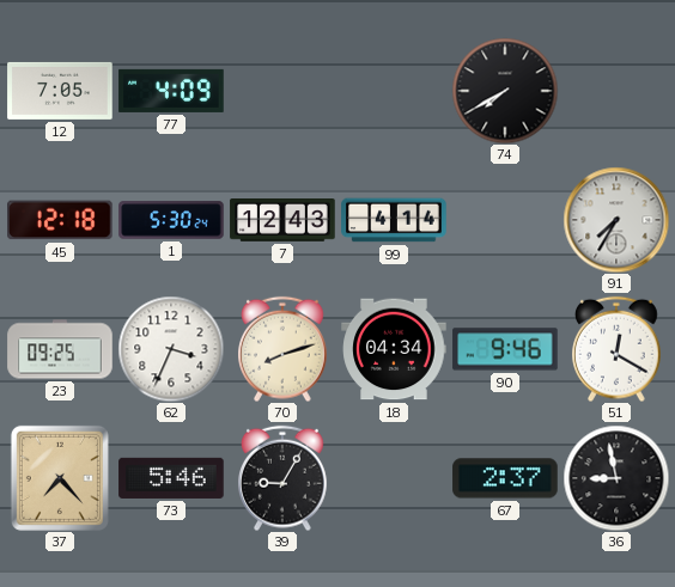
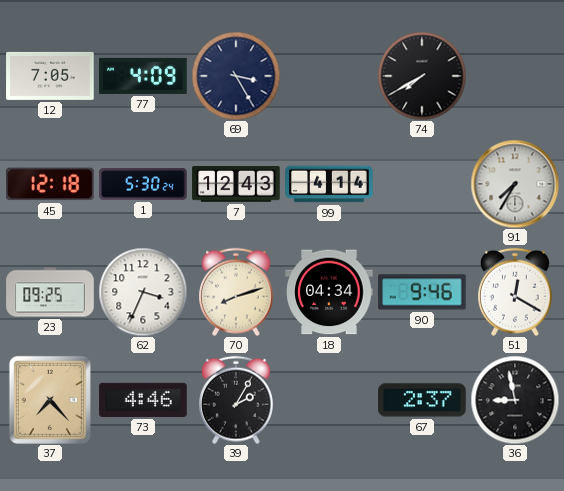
69: none -> 3:25
73: 5:46 -> 4:46
39: 9:05 -> 2:05
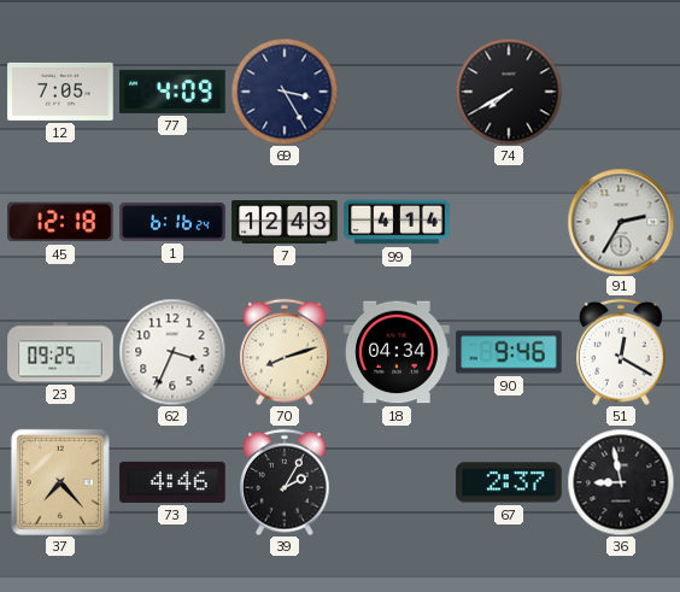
1: 5:30 -> 6:16
91: 7:35 -> 2:35
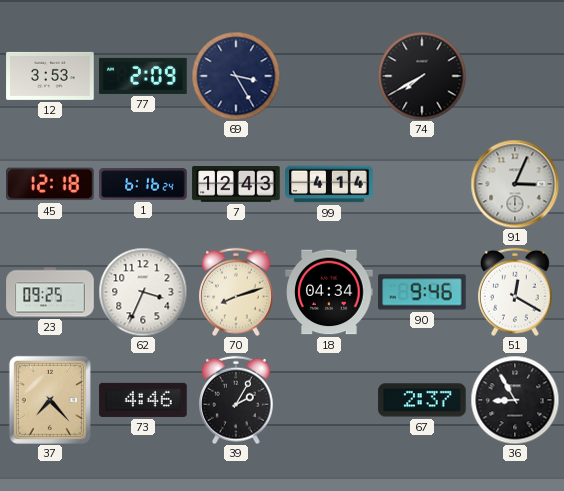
12: 7:05 -> 3:53
77: 4:09 -> 2:09
91: 2:35 -> 3:04
36: 8:58 -> 8:55
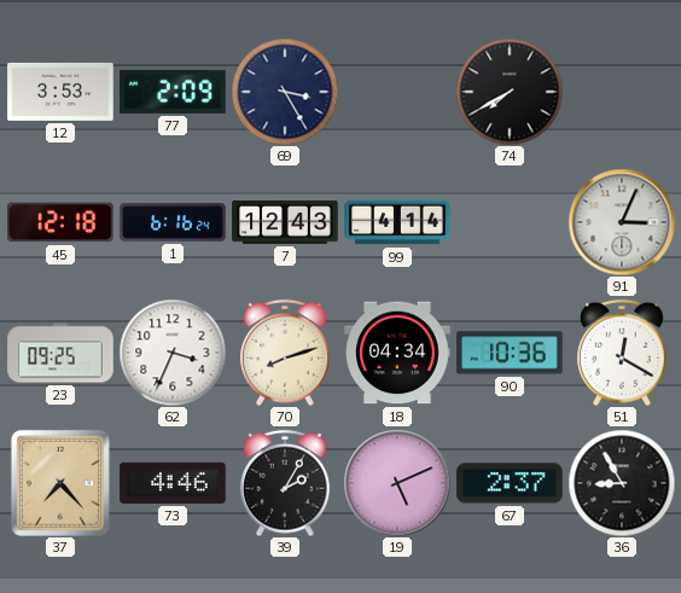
90: 9:46 -> 10:36
19: none -> 5:11
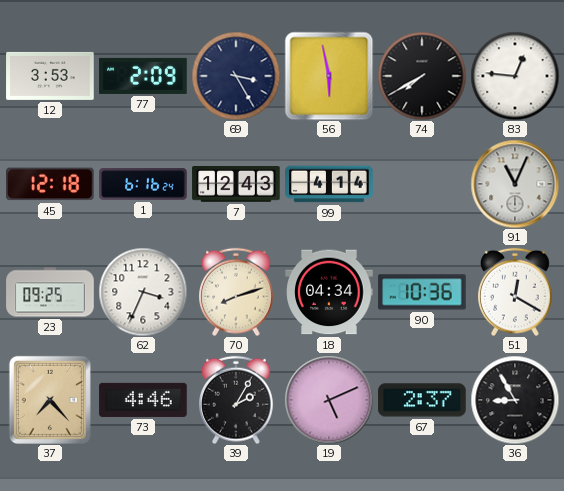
56: none -> 5:58
83: none -> 12:46
91: 3:04 -> 11:04
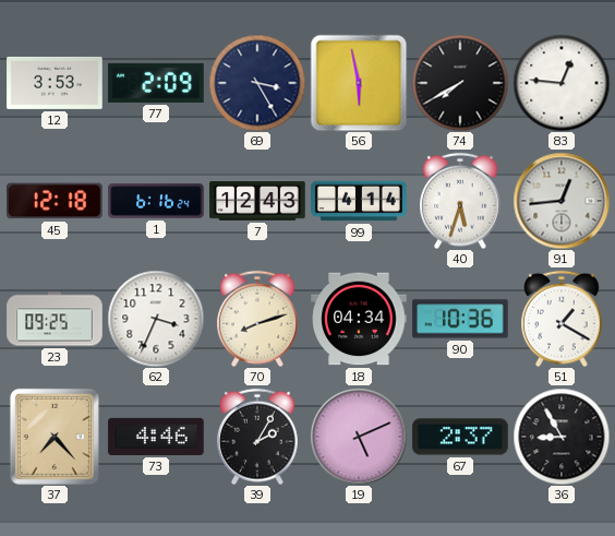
40: none -> 5:33
91: 11:04 -> 12:44
51: 12:20 -> 1:20
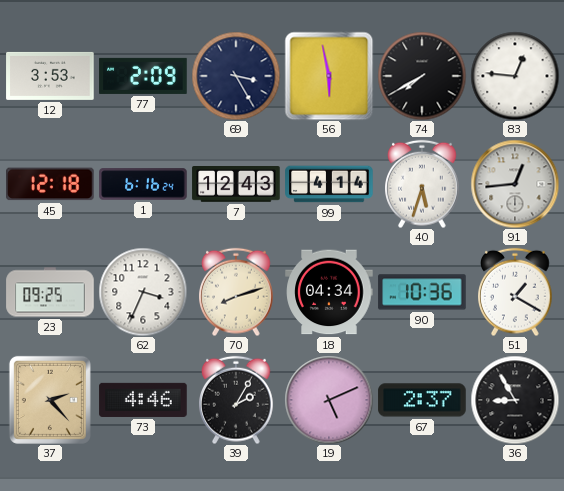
37: 7:23 -> 2:23
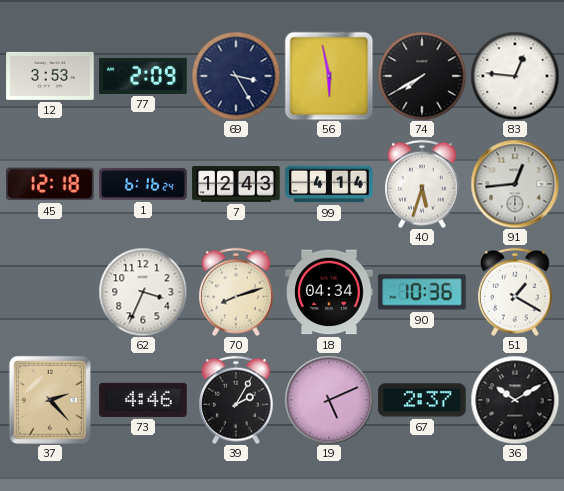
23: 09:25 -> none
36: 8:55 -> 10:10
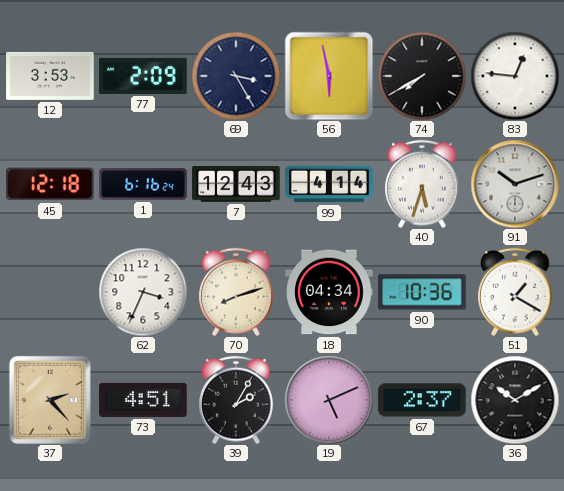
91: 12:44 -> 10:12
73: 4:46 -> 4:51
